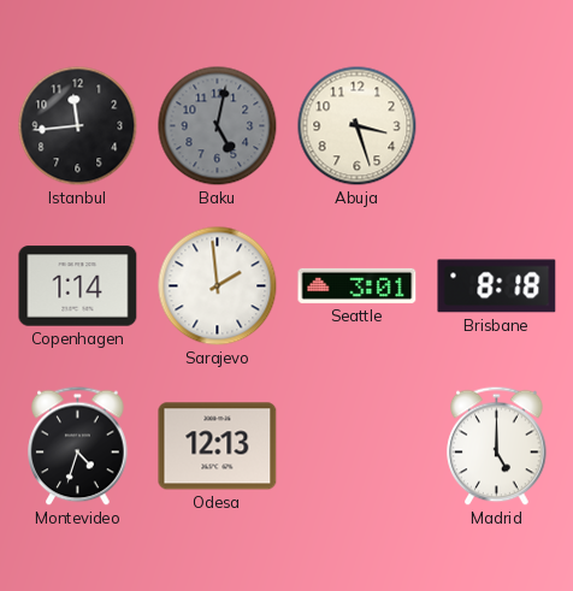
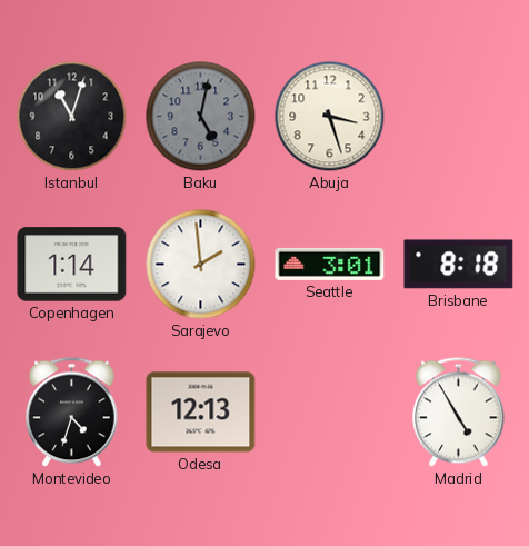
Istanbul: 11:44 -> 11:03
Madrid: 5:00 -> 4:55
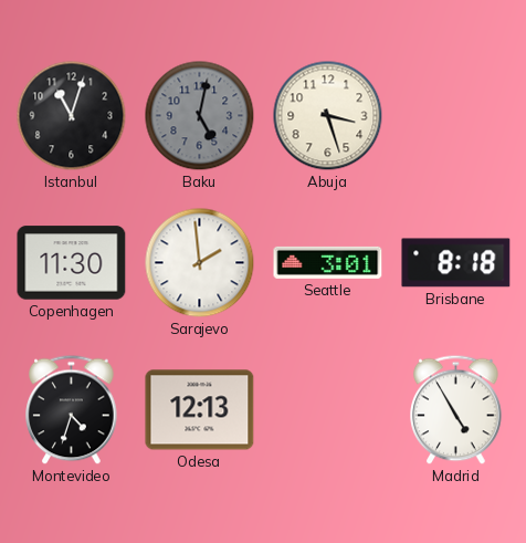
Copenhagen: 1:14 -> 11:30
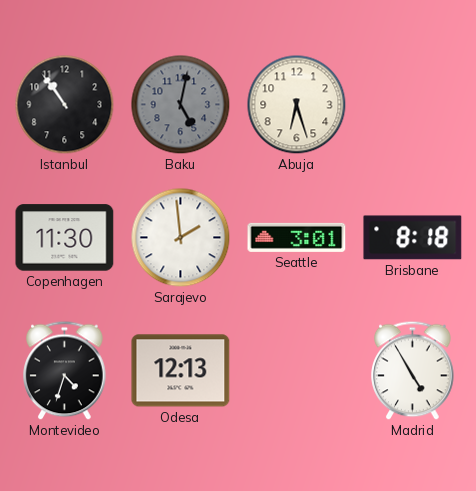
Istanbul: 11:03 -> 10:54
Abuja: 3:27 -> 6:27
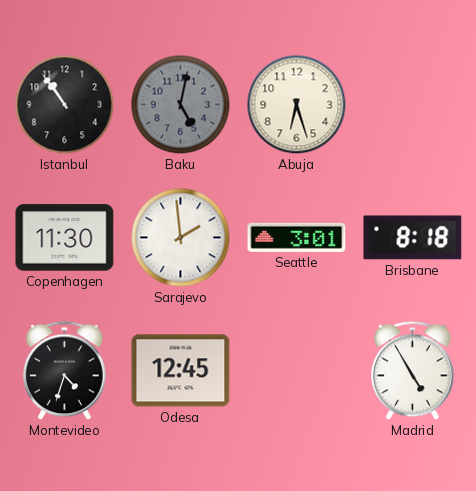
Odesa: 12:13 -> 12:45
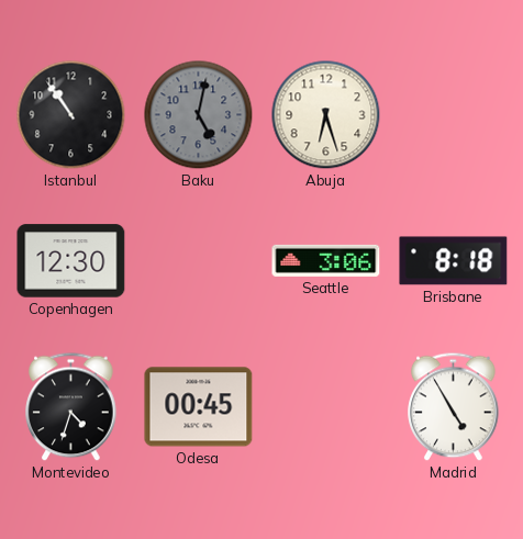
Copenhagen: 11:30 -> 12:30
Sarajevo: 1:59 -> none
Seattle: 3:01 -> 3:06
Odesa: 12:45 -> 00:45
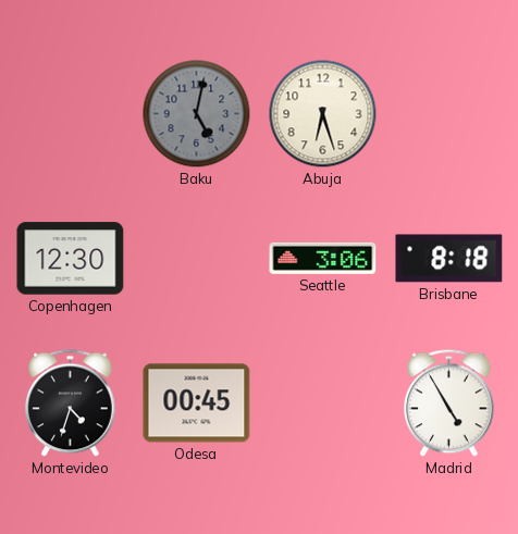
Istanbul: 10:54 -> none
